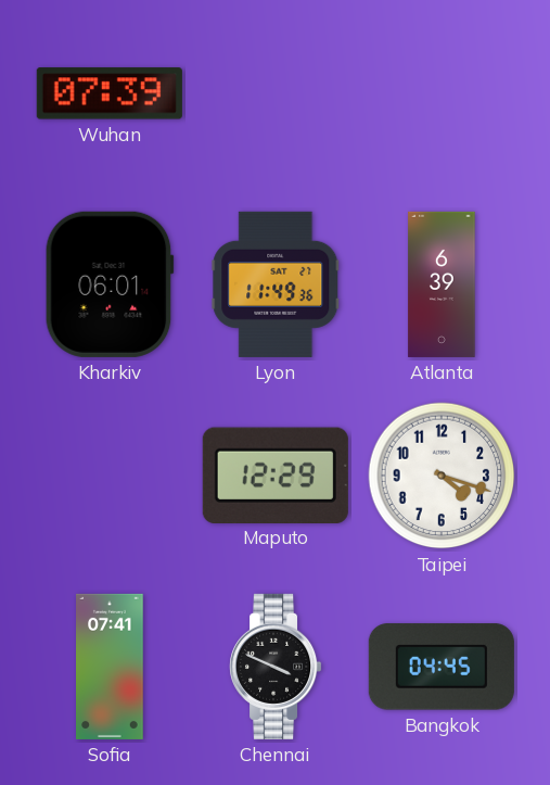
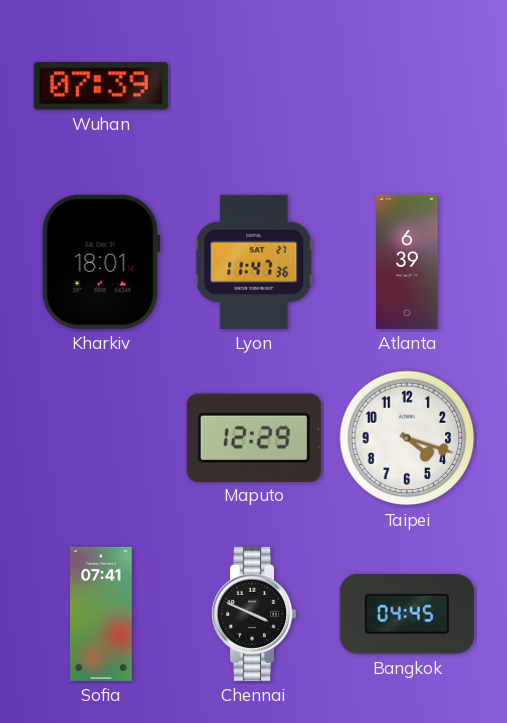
Kharkiv: 06:01 -> 18:01
Lyon: 11:49 -> 11:47
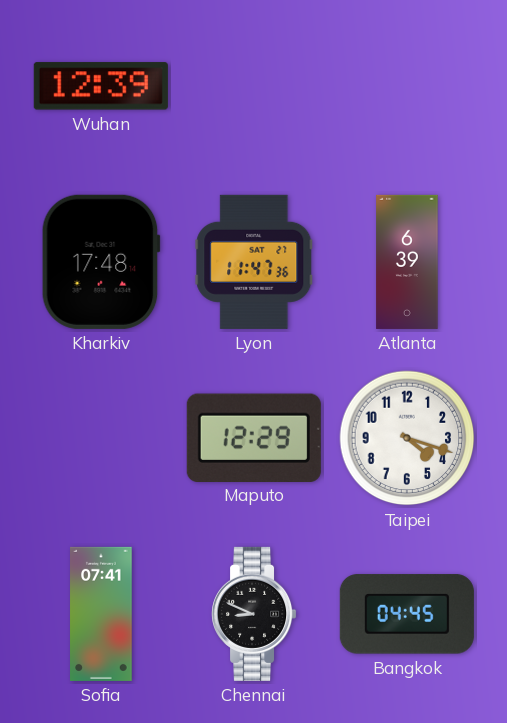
Wuhan: 07:39 -> 12:39
Kharkiv: 18:01 -> 17:48
Chennai: 3:49 -> 8:49
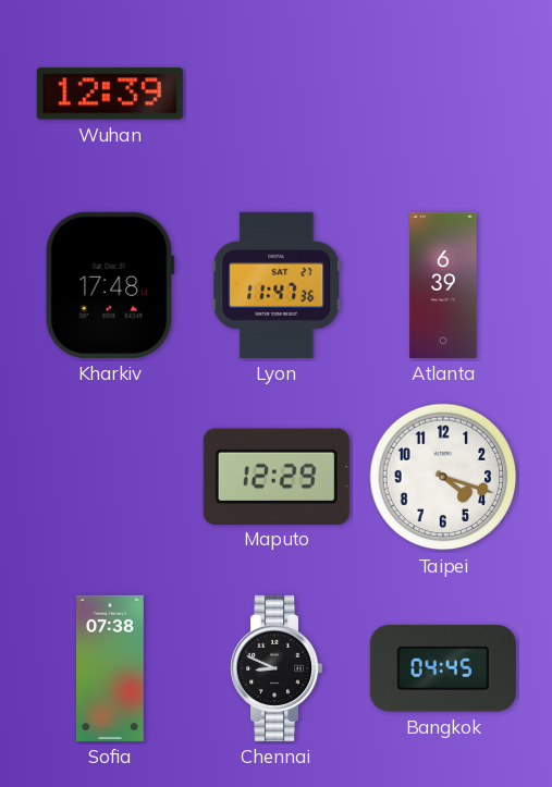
Sofia: 07:41 -> 07:38
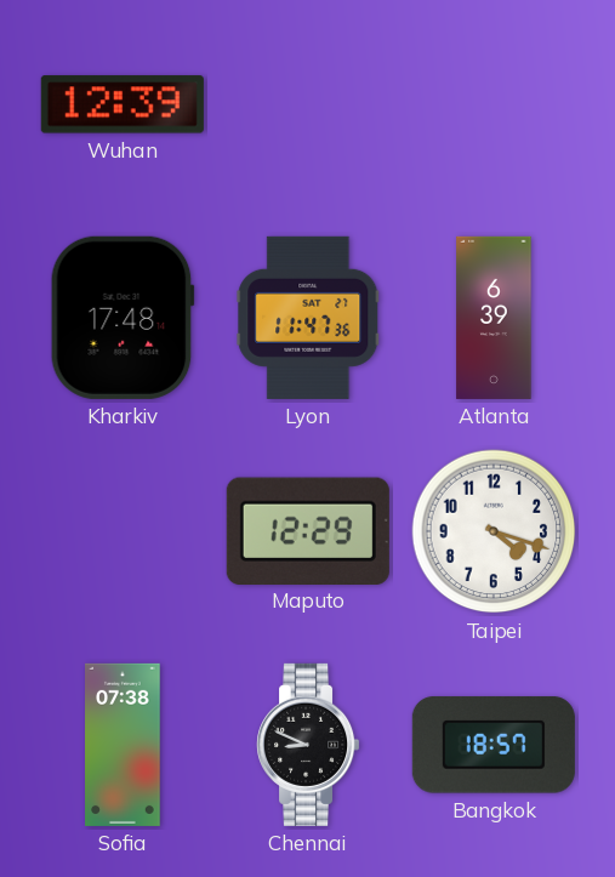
Bangkok: 04:45 -> 18:57
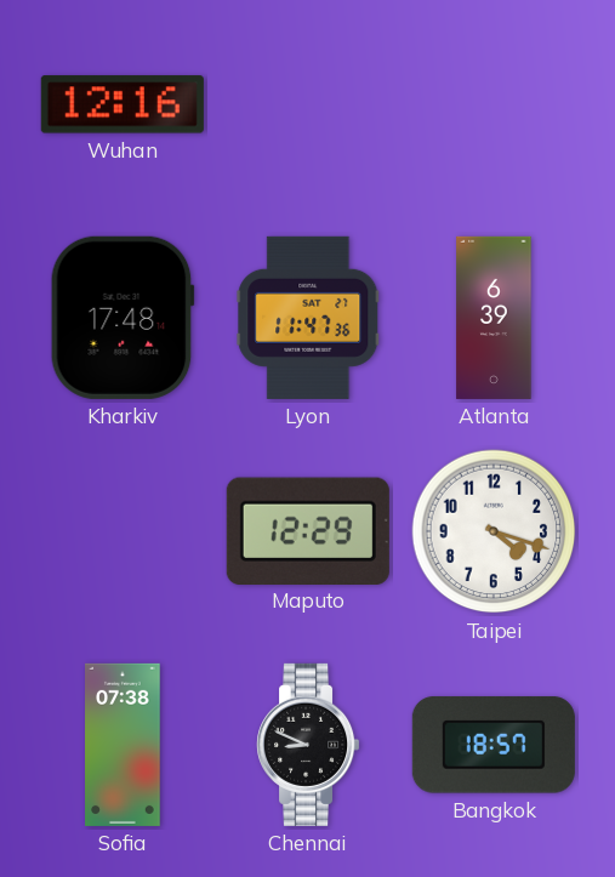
Wuhan: 12:39 -> 12:16
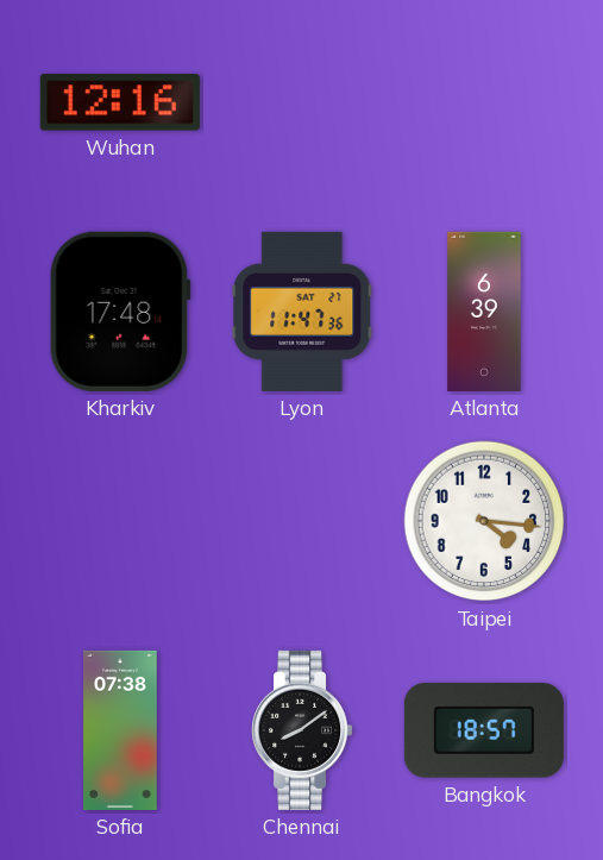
Maputo: 12:29 -> none
Taipei: 4:18 -> 4:16
Chennai: 8:49 -> 8:09
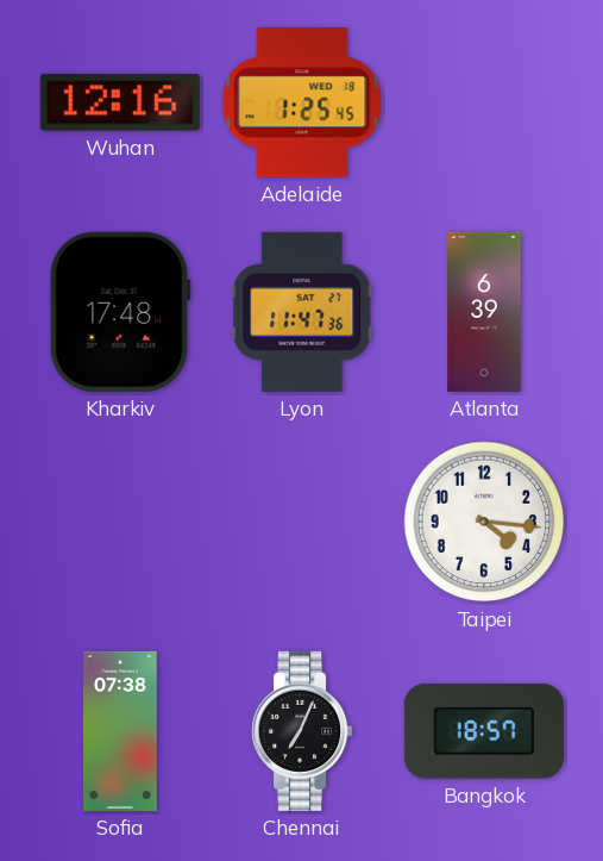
Adelaide: none -> 1:25
Chennai: 8:09 -> 7:04
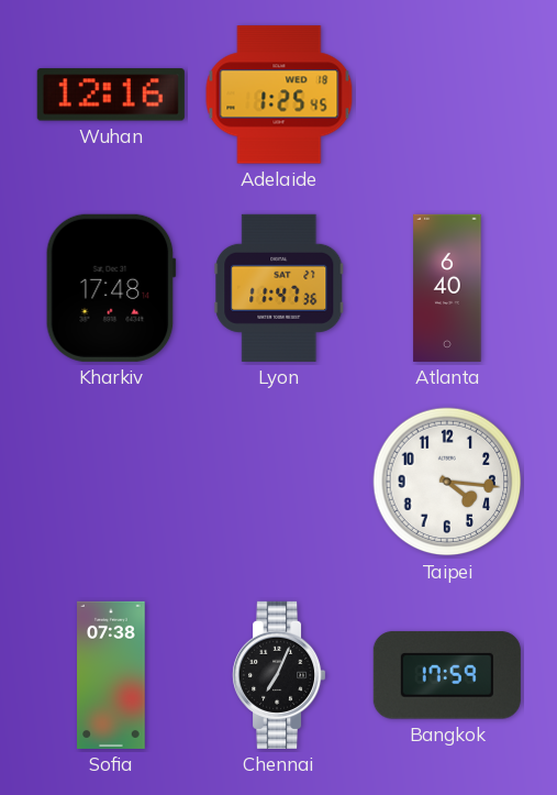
Atlanta: 6:39 -> 6:40
Bangkok: 18:57 -> 17:59
